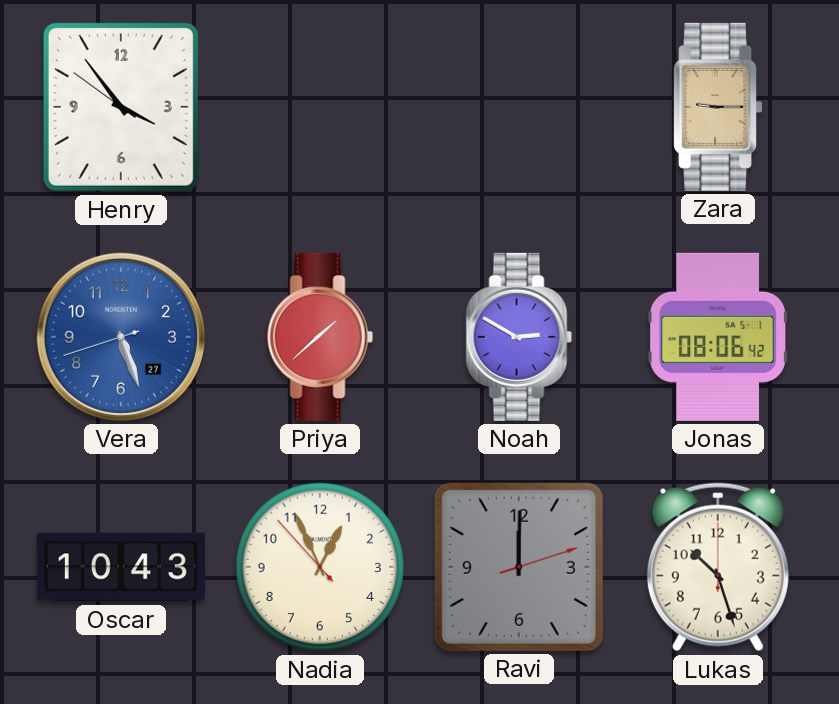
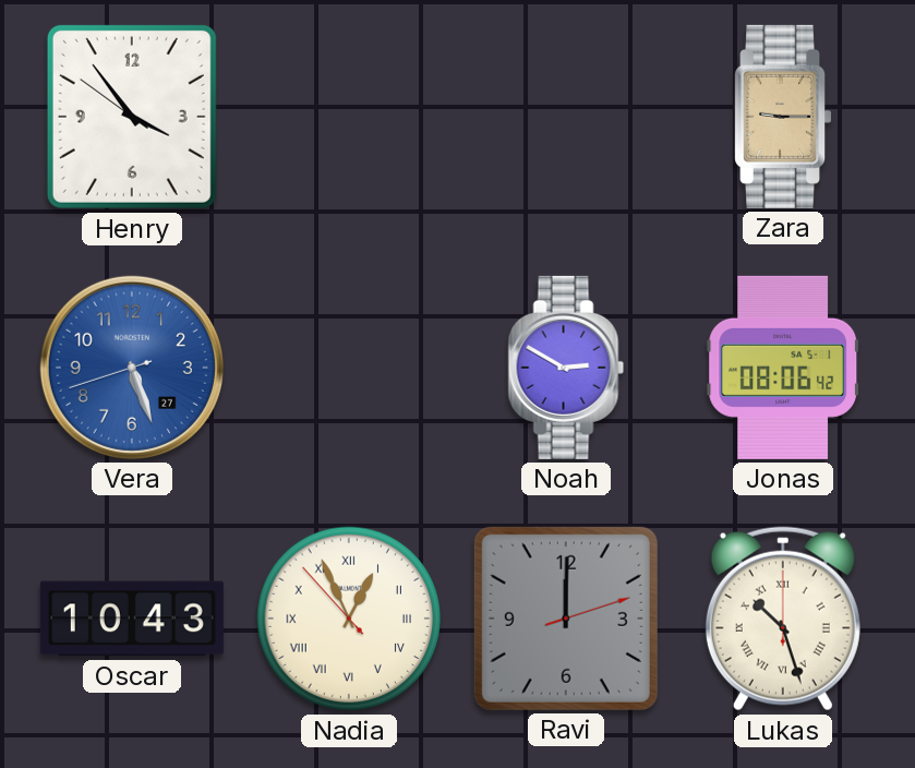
Priya: 1:38 -> none
Nadia numerals: Arabic -> Roman
Lukas numerals: Arabic -> Roman
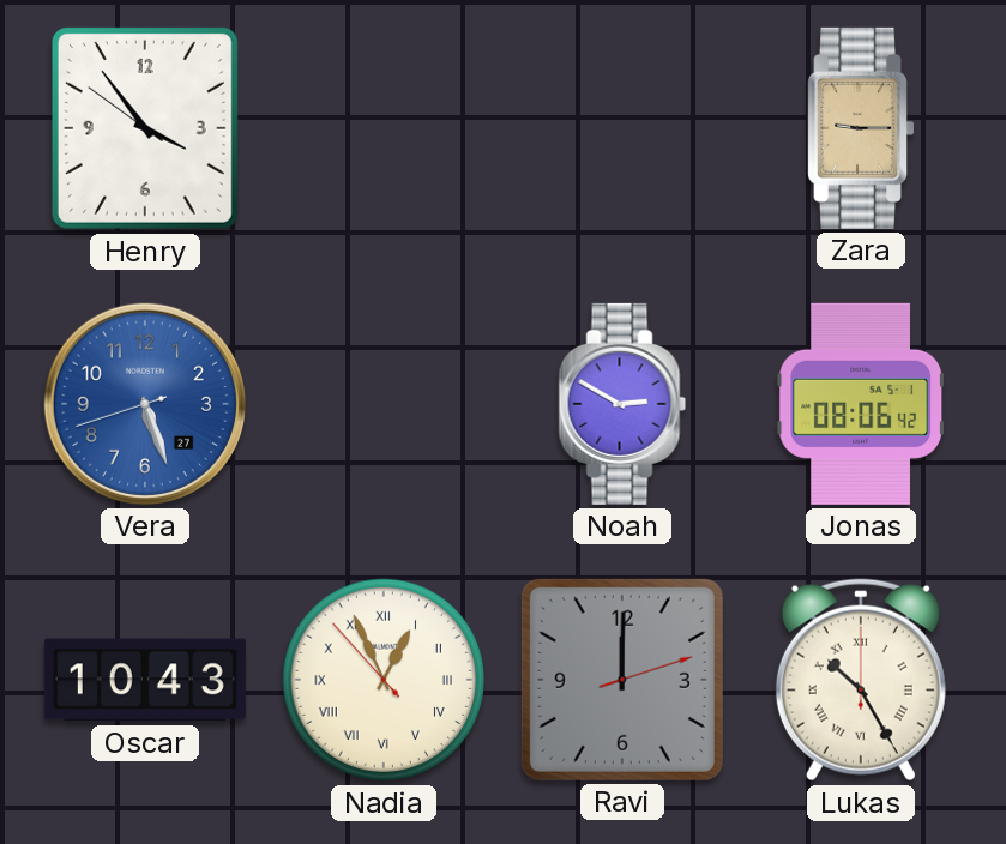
Lukas: 10:27 -> 10:25
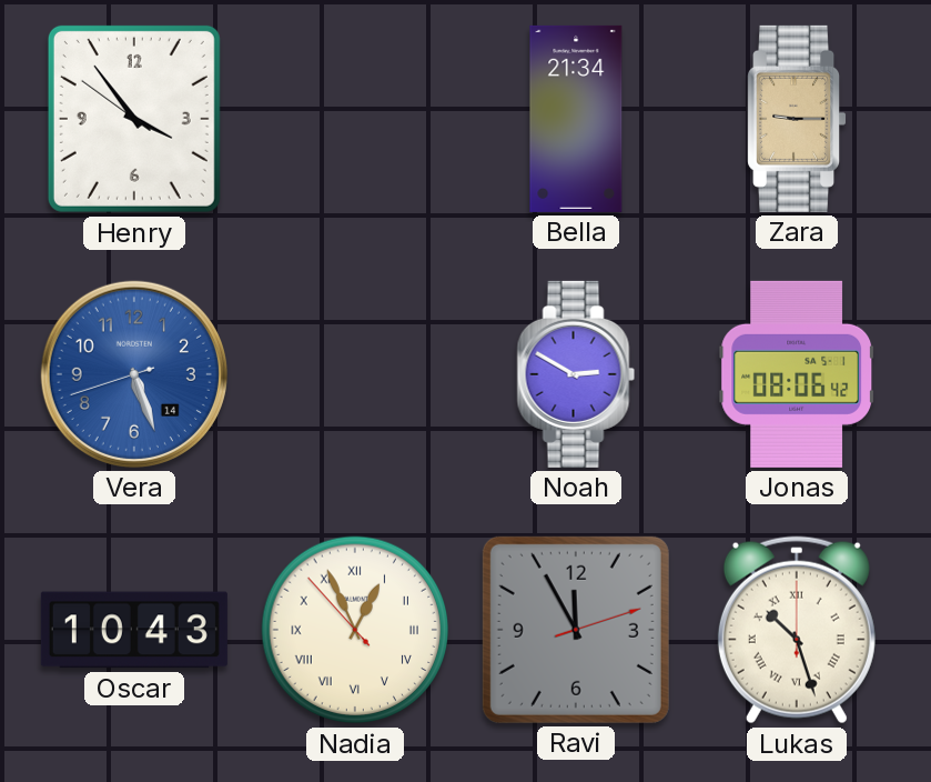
Bella: none -> 21:34
Vera date: 27 -> 14
Ravi: 12:00 -> 11:55
Lukas: 10:25 -> 10:27
